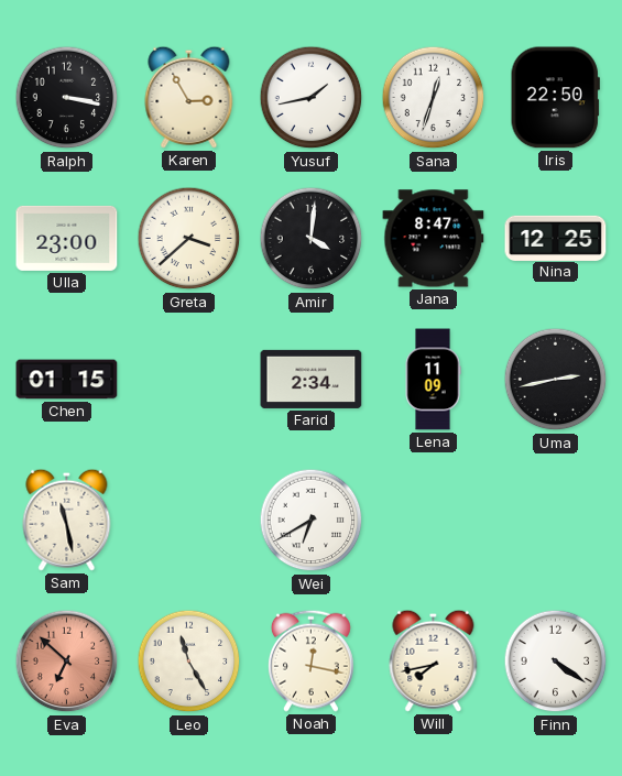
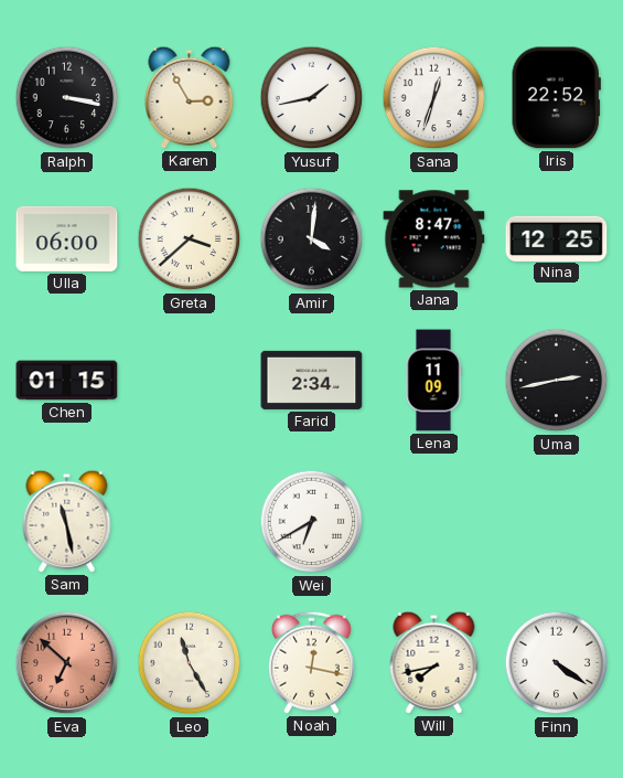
Iris: 22:50 -> 22:52
Ulla: 23:00 -> 06:00
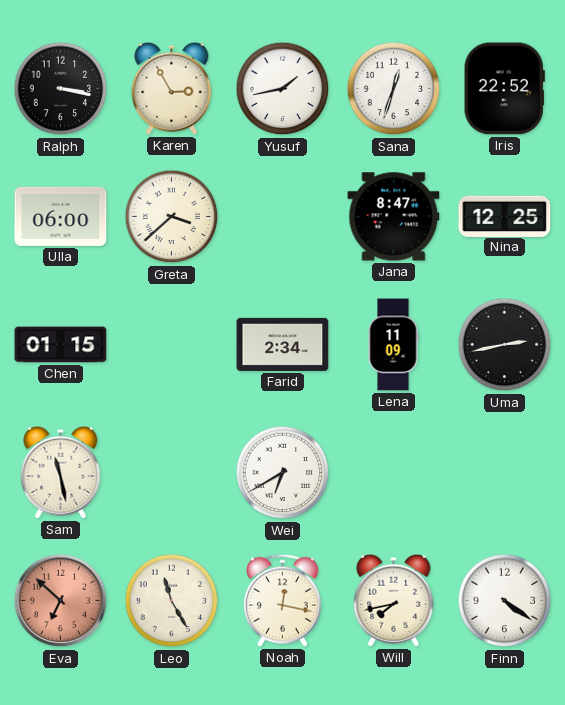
Amir: 4:01 -> none
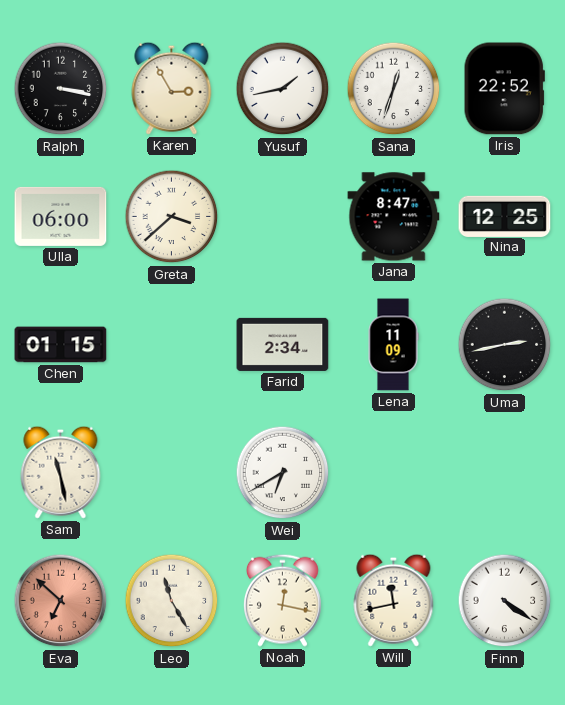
Will: 7:43 -> 11:43
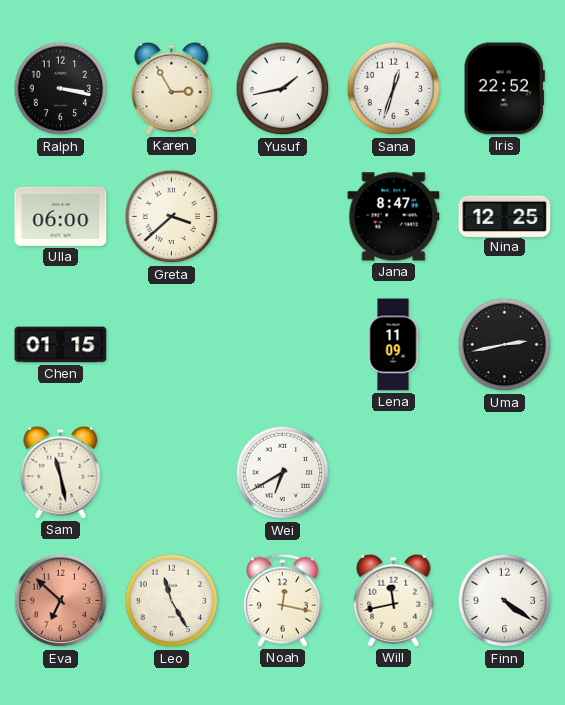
Farid: 2:34 -> none
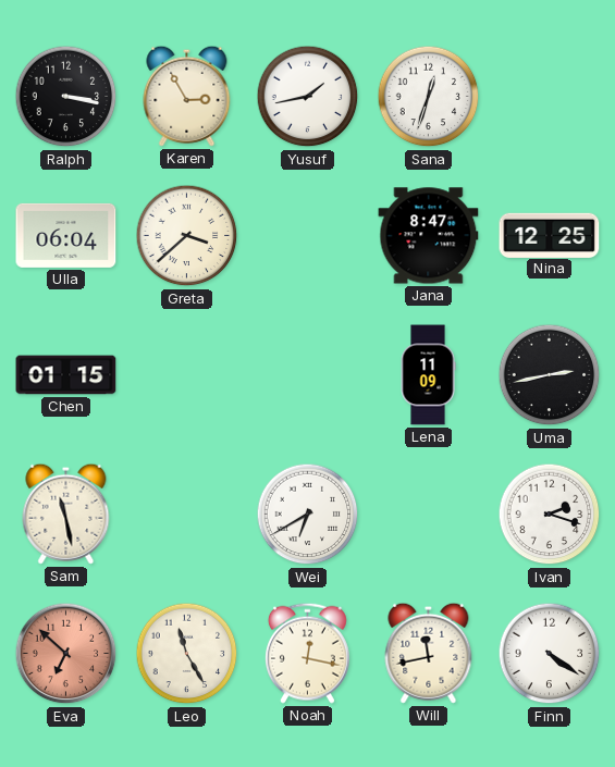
Iris: 22:52 -> none
Ulla: 06:00 -> 06:04
Ivan: none -> 2:18
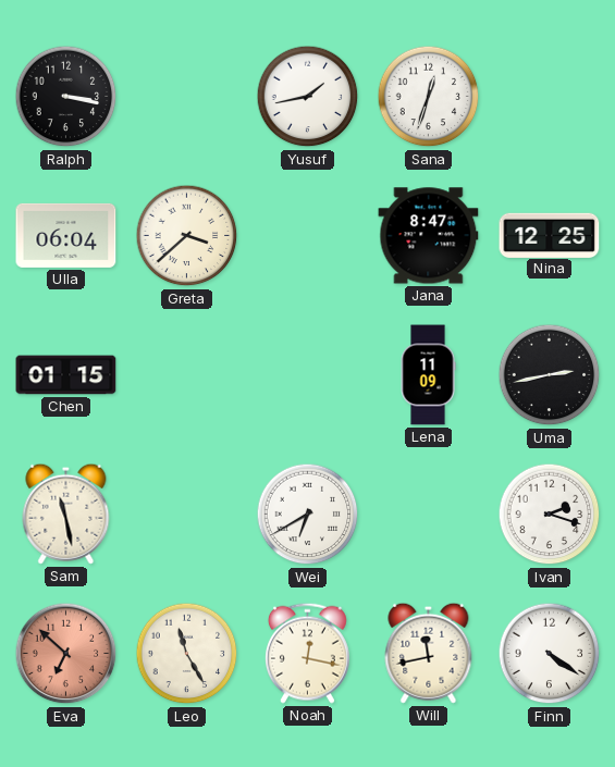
Karen: 2:55 -> none
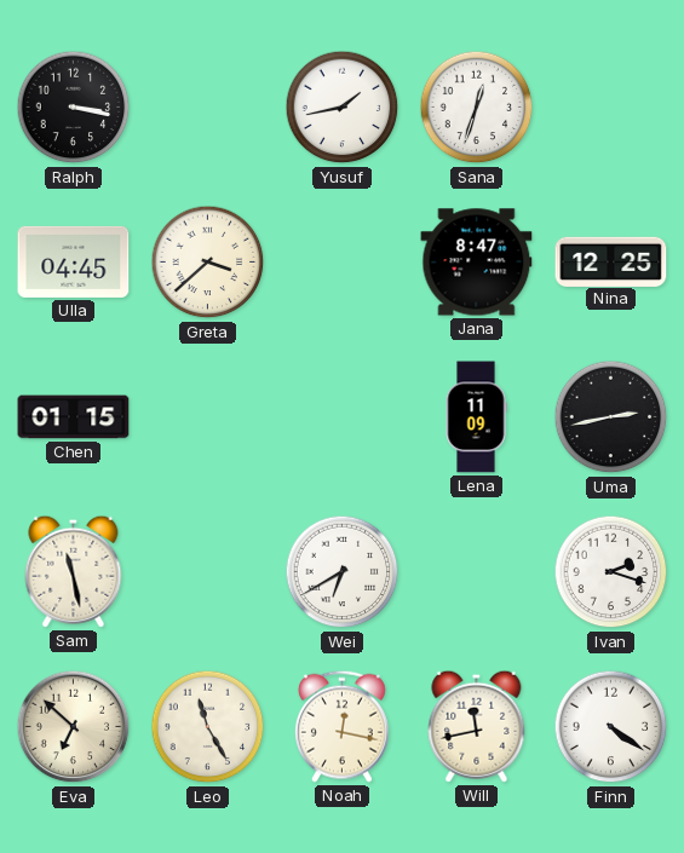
Ulla: 06:04 -> 04:45
Eva dial: salmon -> cream
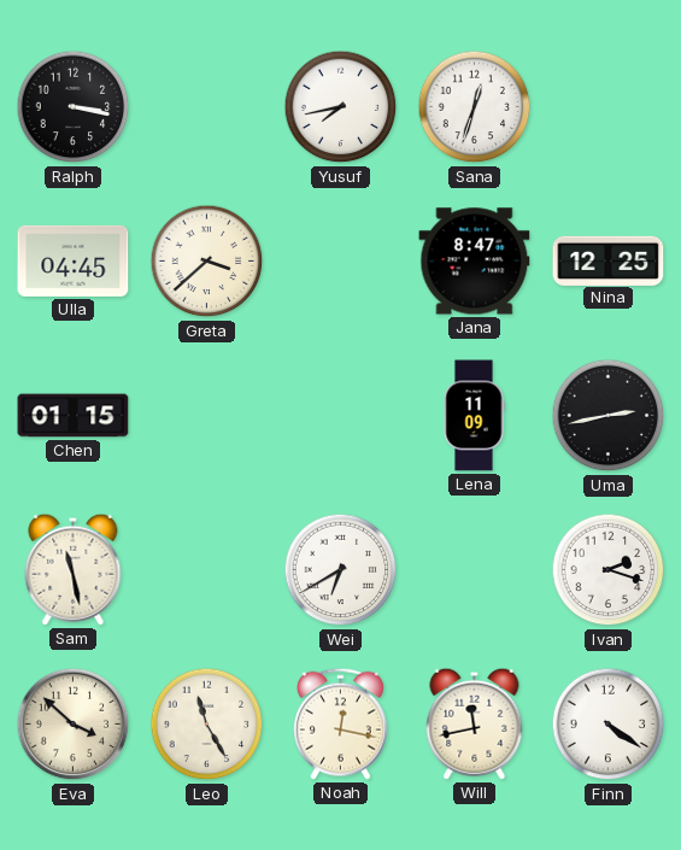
Yusuf: 1:43 -> 7:43
Eva: 6:52 -> 3:52
